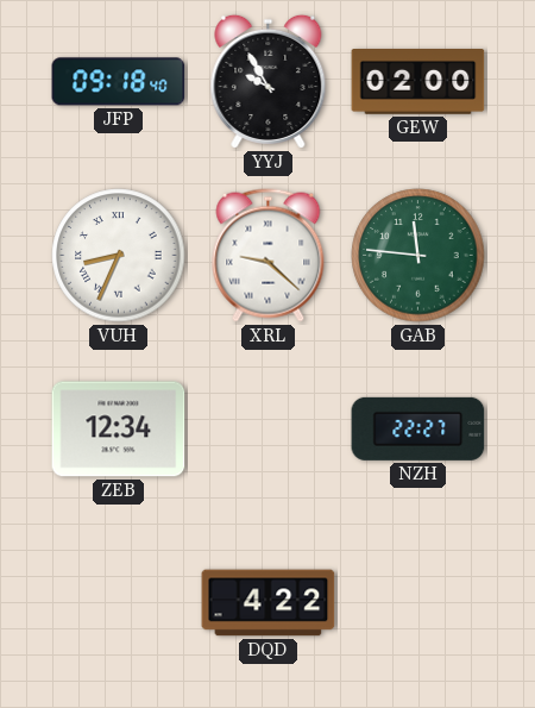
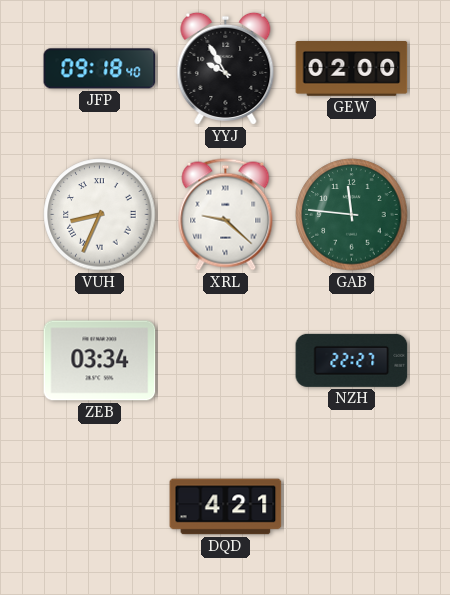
ZEB: 12:34 -> 03:34
DQD: 4:22 -> 4:21
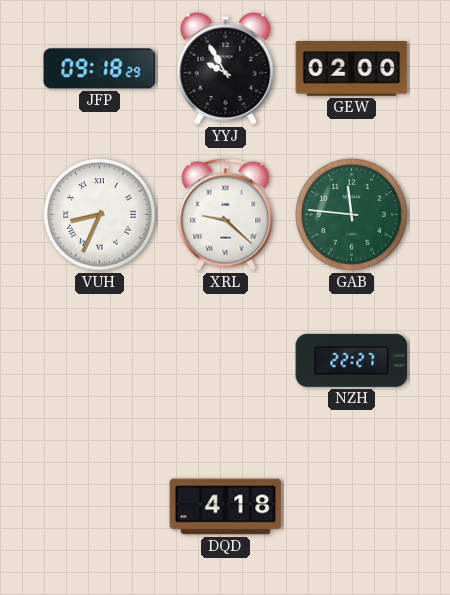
JFP: 09:18:40 -> 09:18:29
ZEB: 03:34 -> none
DQD: 4:21 -> 4:18
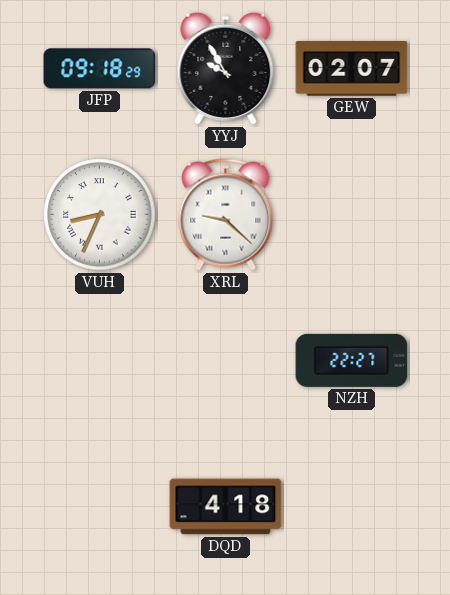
GEW: 02:00 -> 02:07
GAB: 11:46 -> none
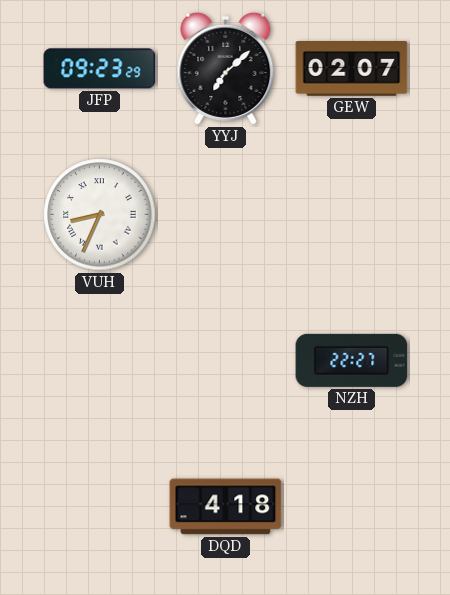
JFP: 09:18 -> 09:23
YYJ: 9:55 -> 7:08
XRL: 9:22 -> none
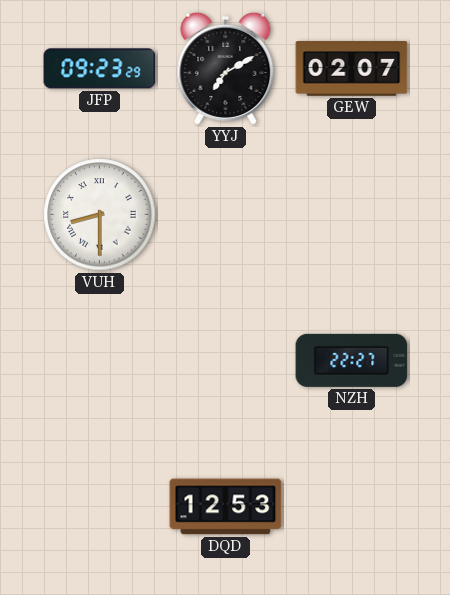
YYJ: 7:08 -> 7:10
VUH: 8:34 -> 8:30
DQD: 4:18 -> 12:53
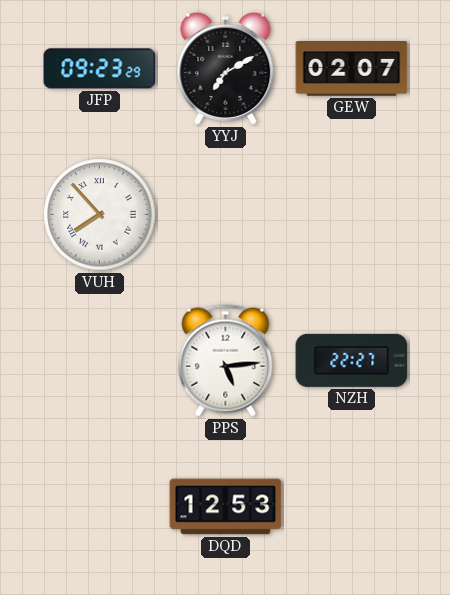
VUH: 8:30 -> 7:53
PPS: none -> 5:14
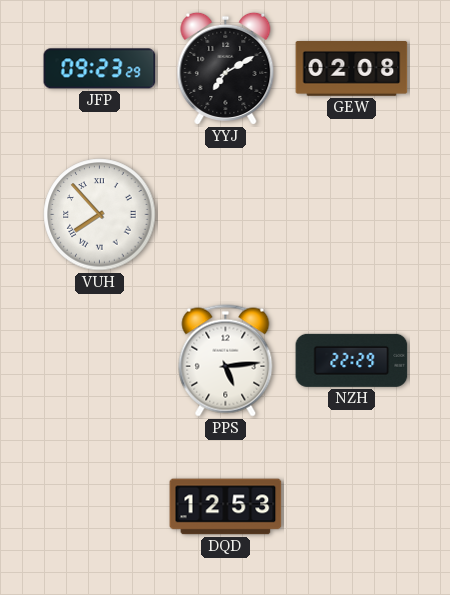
GEW: 02:07 -> 02:08
NZH: 22:27 -> 22:29
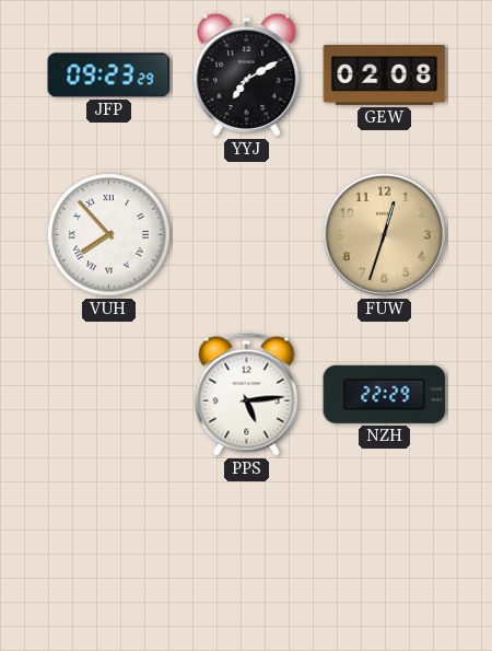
FUW: none -> 12:33
DQD: 12:53 -> none
